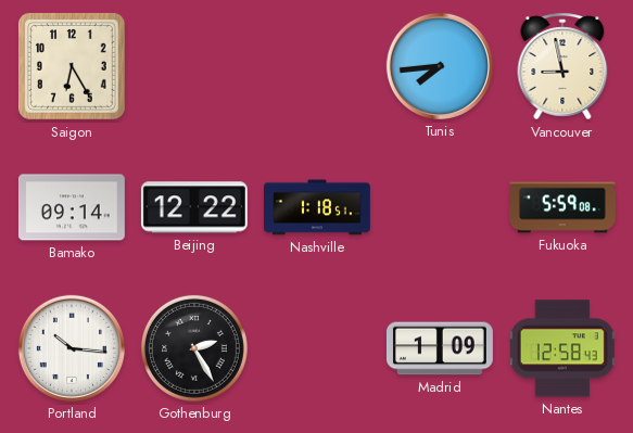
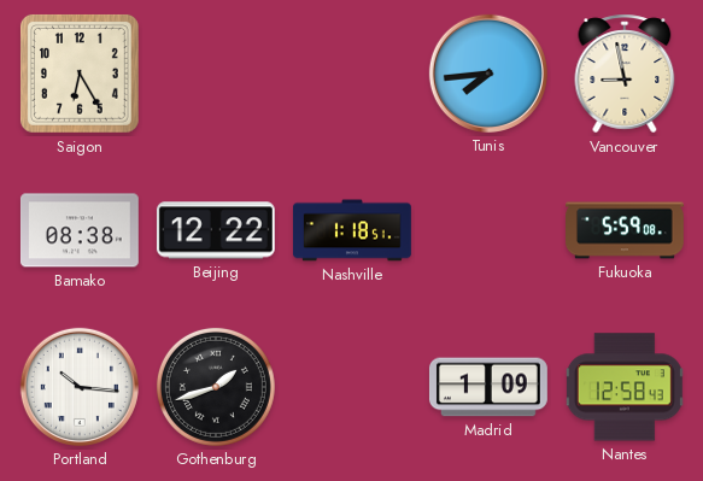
Bamako: 09:14 -> 08:38
Gothenburg: 2:25 -> 1:42
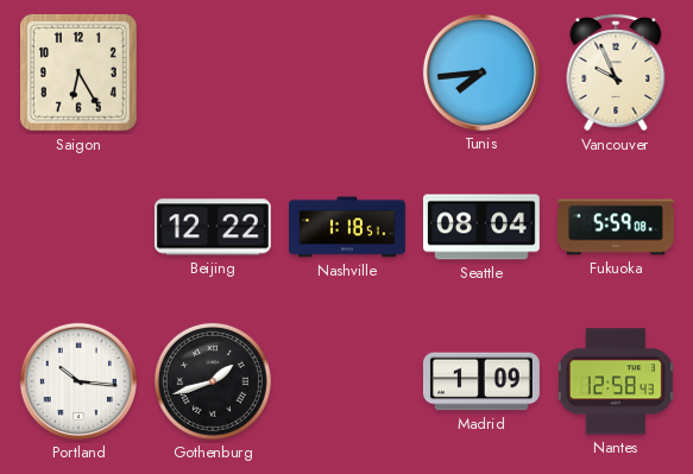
Vancouver: 8:58 -> 9:56
Bamako: 08:38 -> none
Seattle: none -> 08:04
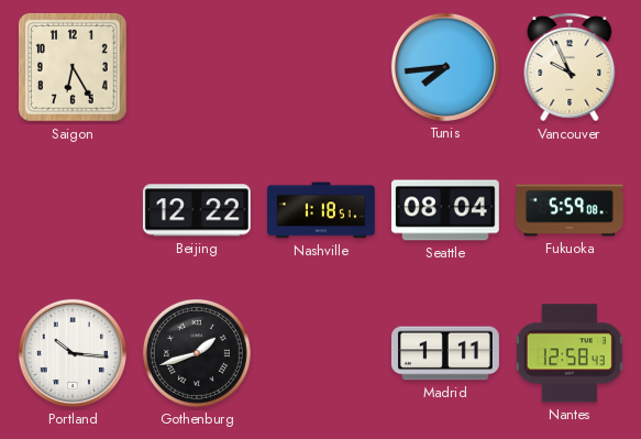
Madrid: 1:09 -> 1:11
